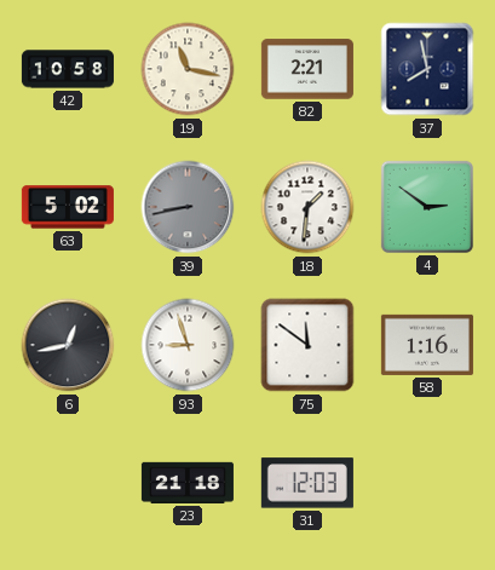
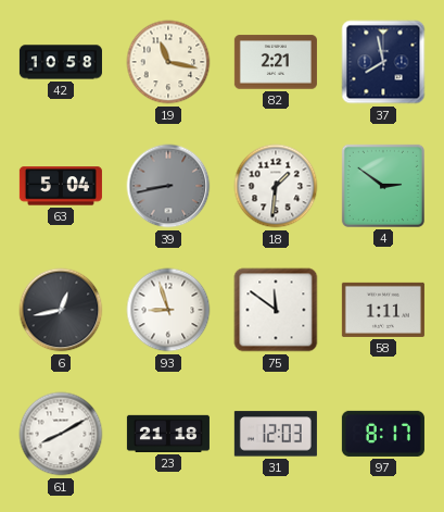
63: 5:02 -> 5:04
58: 1:16 -> 1:11
61: none -> 8:10
97: none -> 8:17
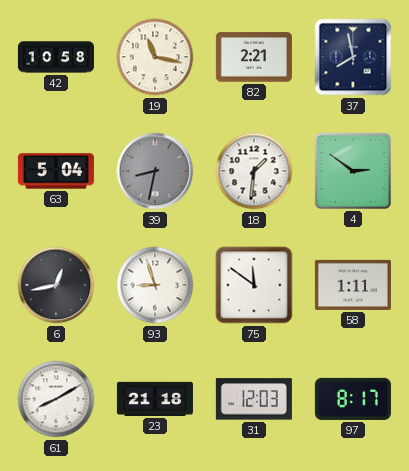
39: 8:43 -> 8:32
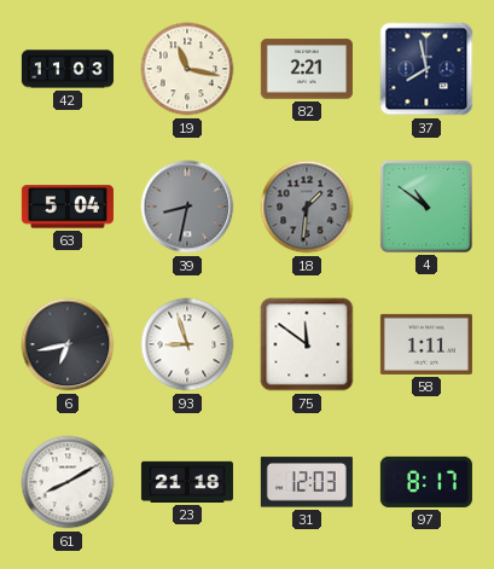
42: 10:58 -> 11:03
18 dial: white -> grey
4: 2:51 -> 10:51
6: 12:43 -> 6:43
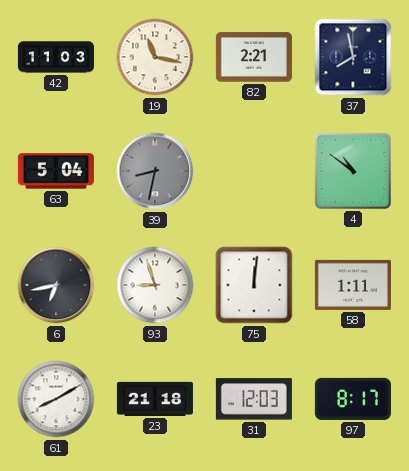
18: 1:31 -> none
75: 11:51 -> 12:01
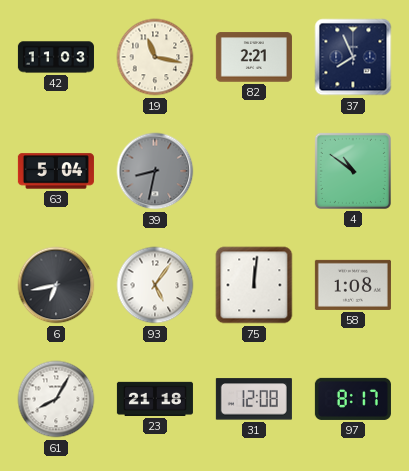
37: 7:58 -> 7:56
93: 8:57 -> 5:06
58: 1:11 -> 1:08
61: 8:10 -> 8:05
31: 12:03 -> 12:08
